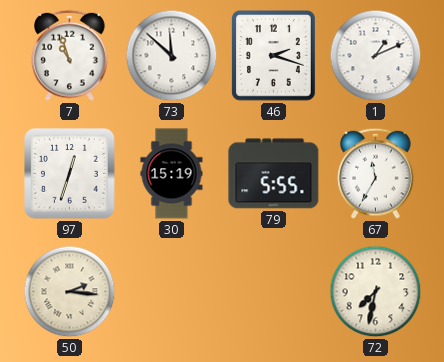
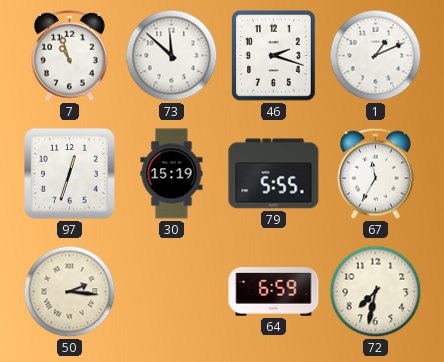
64: none -> 6:59
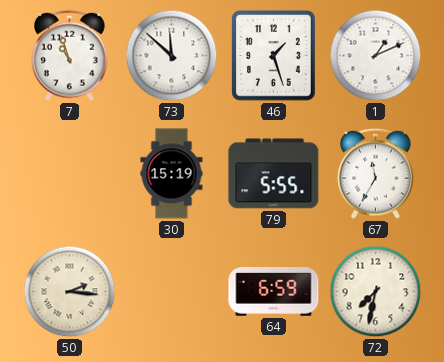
46: 2:18 -> 1:27
97: 12:33 -> none
